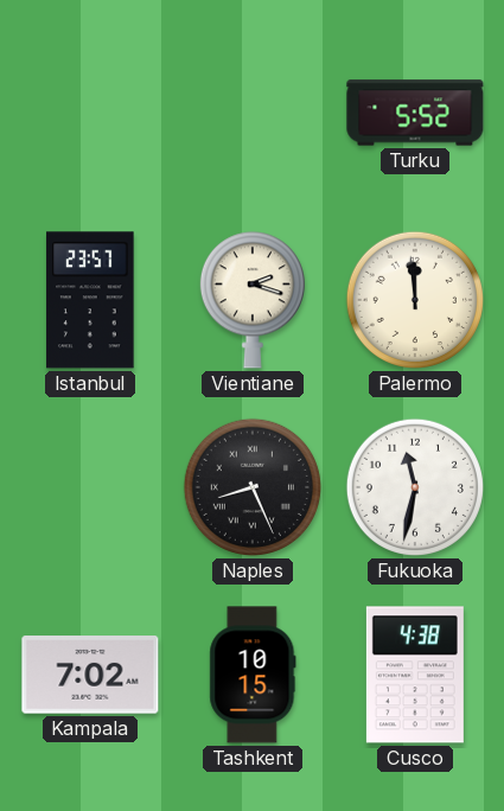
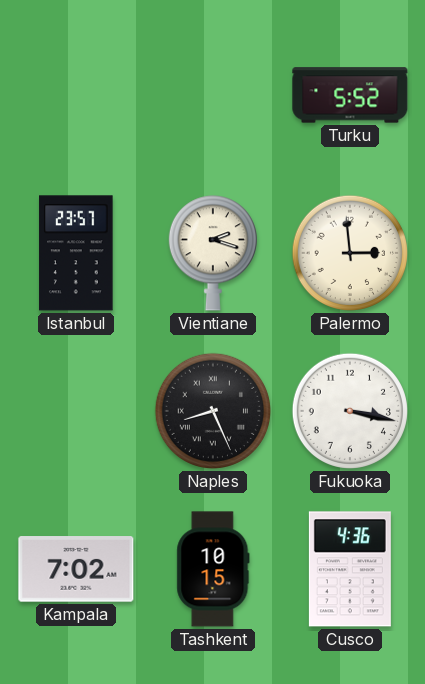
Palermo: 11:59 -> 2:59
Fukuoka: 11:32 -> 3:17
Cusco: 4:38 -> 4:36
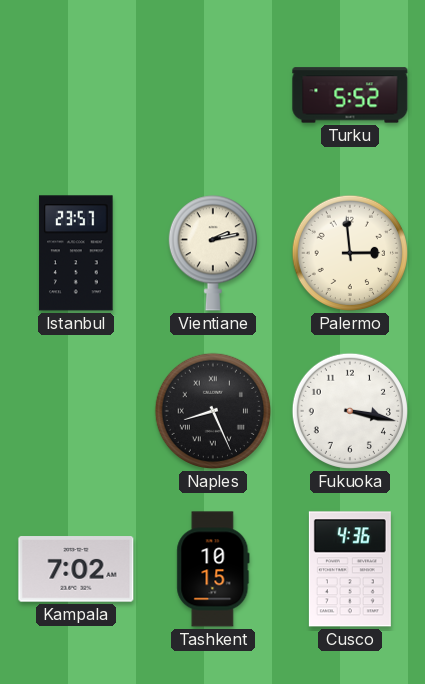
Vientiane: 2:18 -> 2:13
